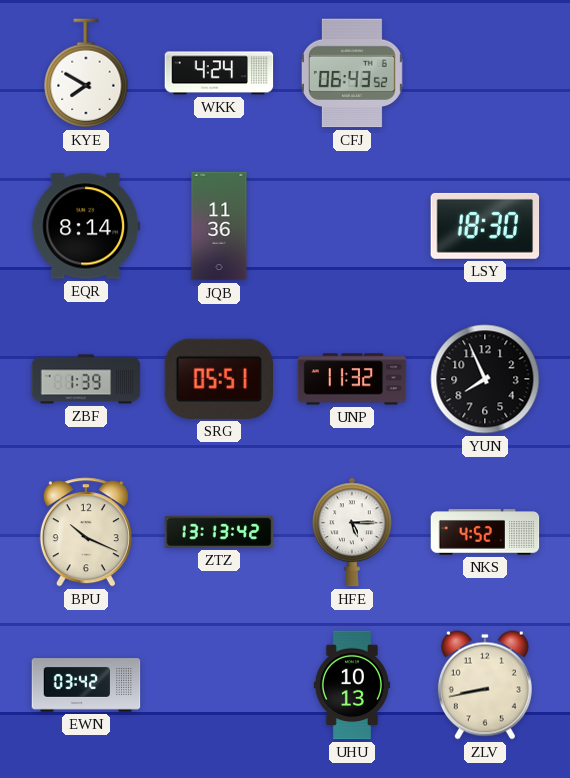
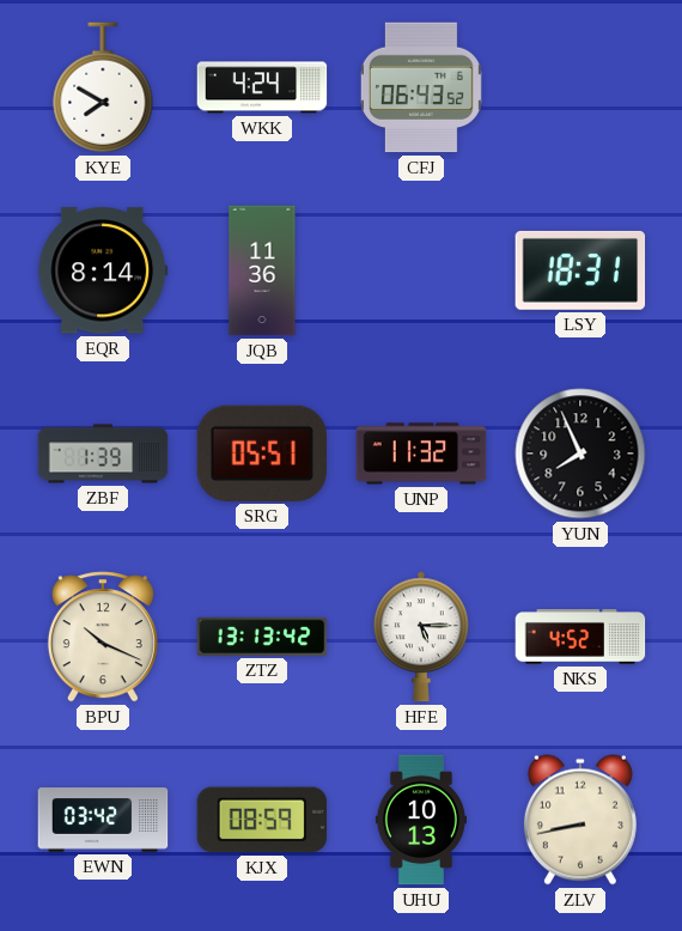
LSY: 18:30 -> 18:31
KJX: none -> 08:59
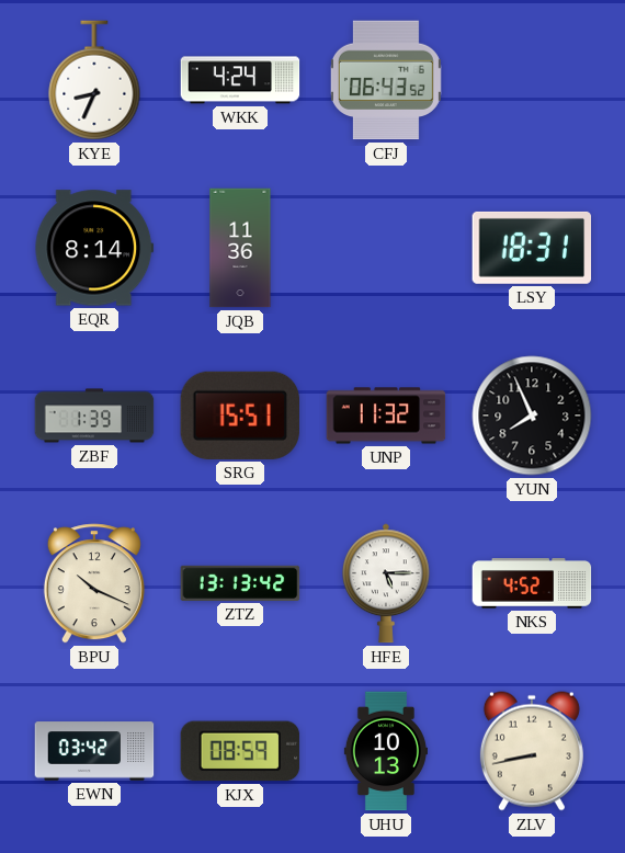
KYE: 7:50 -> 8:34
SRG: 05:51 -> 15:51
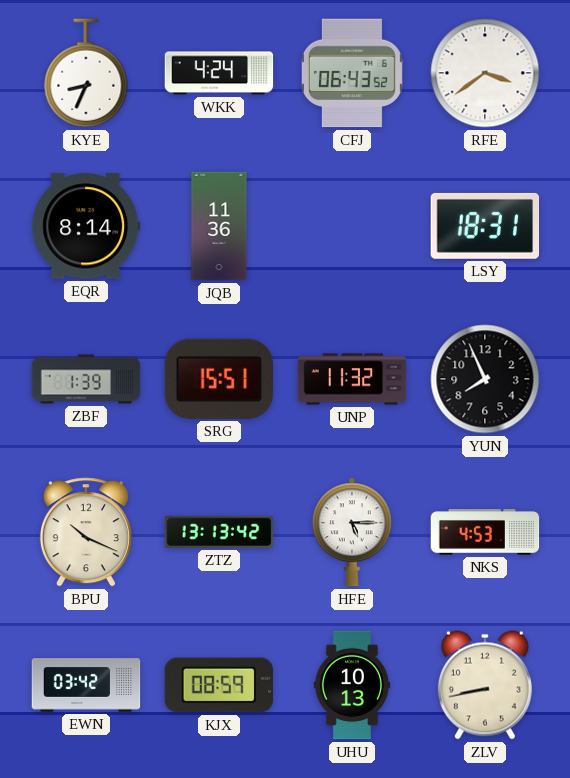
RFE: none -> 3:39
NKS: 4:52 -> 4:53
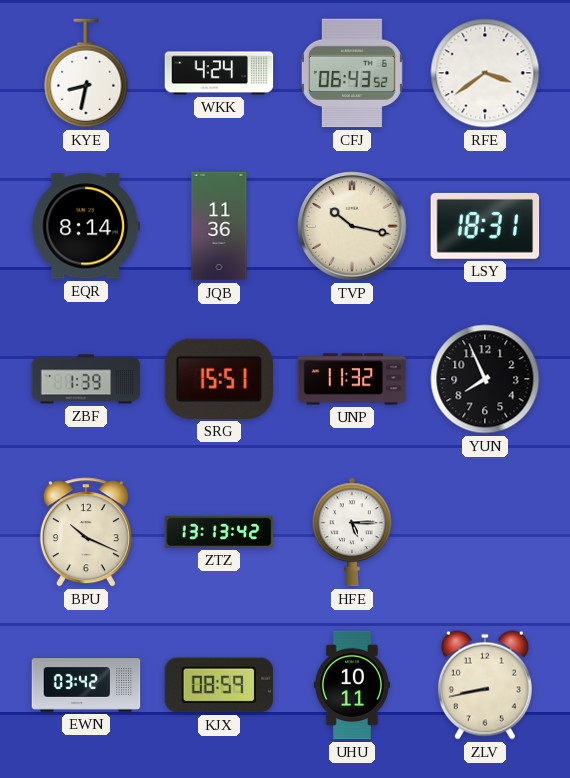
KYE: 8:34 -> 8:32
TVP: none -> 10:17
NKS: 4:53 -> none
UHU: 10:13 -> 10:11
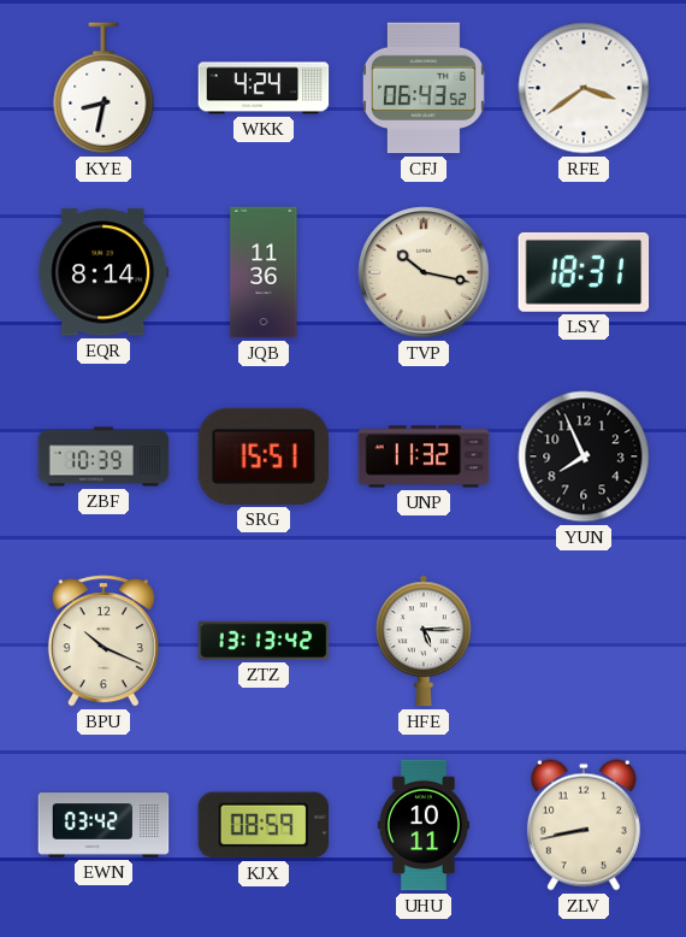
ZBF: 1:39 -> 10:39
